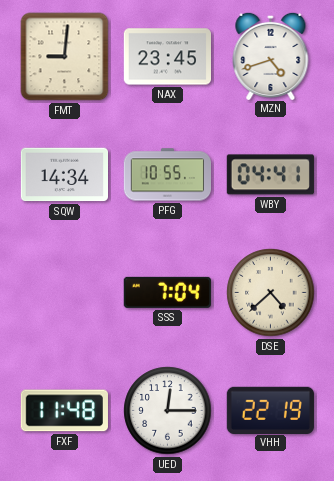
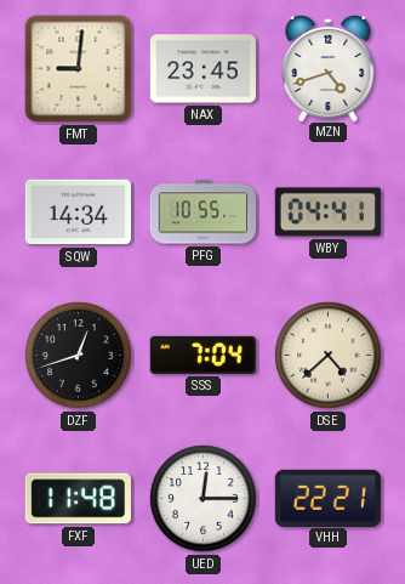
DZF: none -> 12:42
VHH: 22:19 -> 22:21
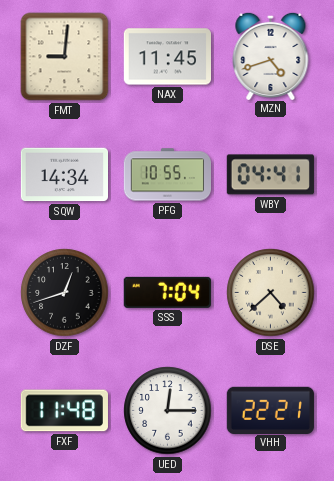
NAX: 23:45 -> 11:45
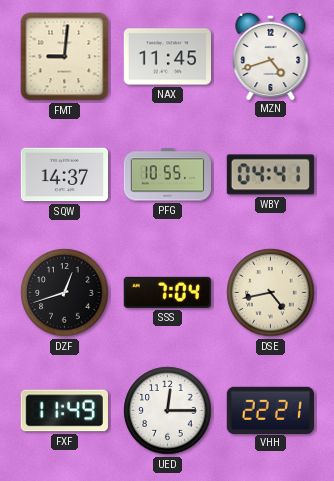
SQW: 14:34 -> 14:37
DSE: 4:38 -> 4:43
FXF: 11:48 -> 11:49
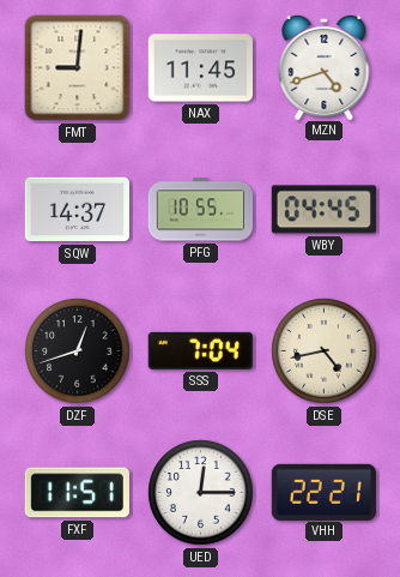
WBY: 04:41 -> 04:45
FXF: 11:49 -> 11:51
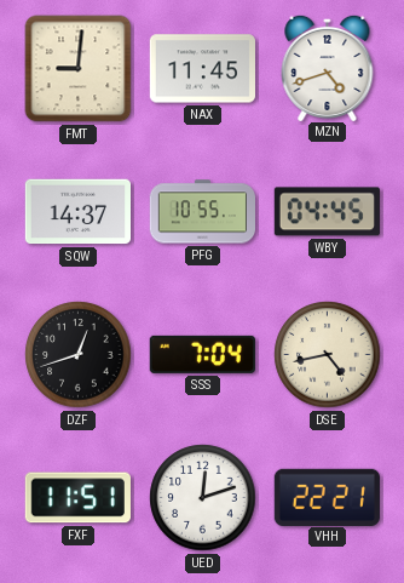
UED: 12:15 -> 12:12
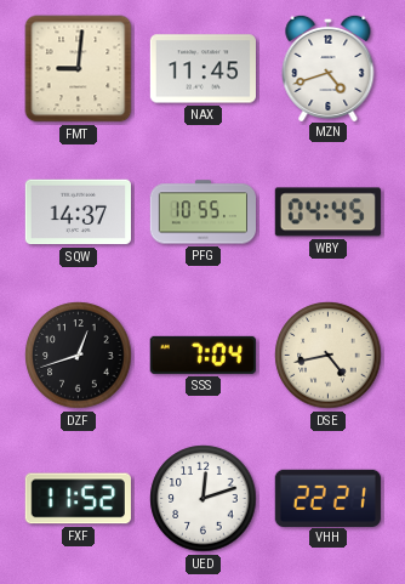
FXF: 11:51 -> 11:52
